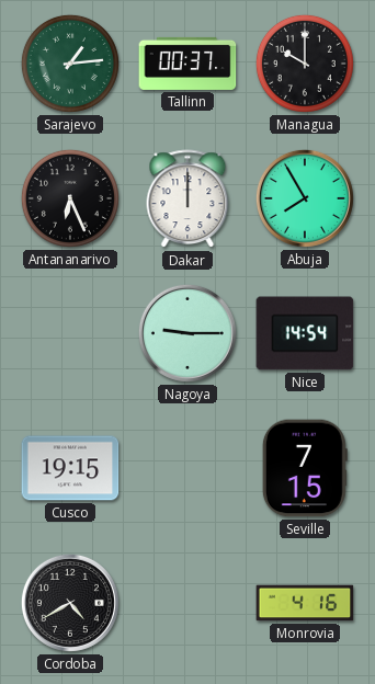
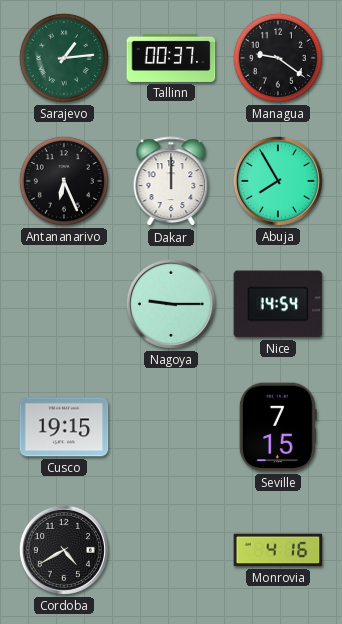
Managua: 10:00 -> 9:21
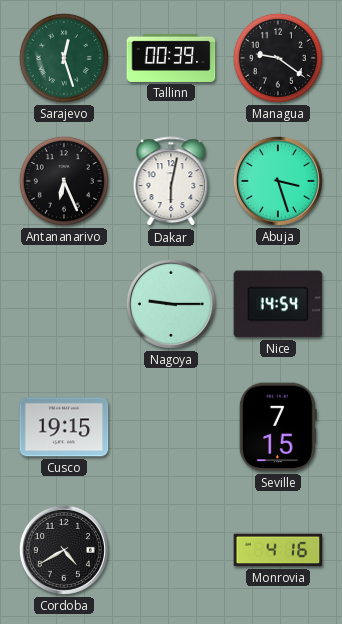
Sarajevo: 1:14 -> 12:27
Tallinn: 00:37 -> 00:39
Dakar: 12:00 -> 6:02
Abuja: 7:55 -> 3:27
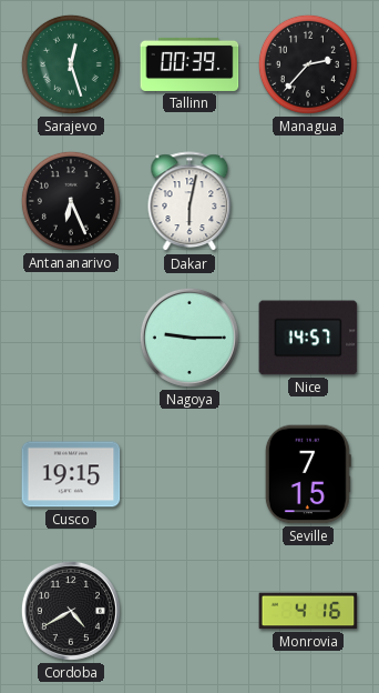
Managua: 9:21 -> 2:37
Abuja: 3:27 -> none
Nice: 14:54 -> 14:57
